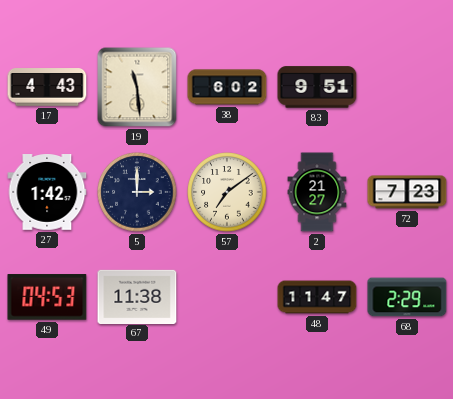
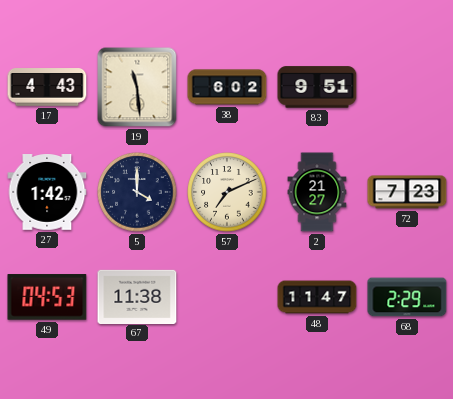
5: 3:00 -> 4:00
57: 7:09 -> 7:11
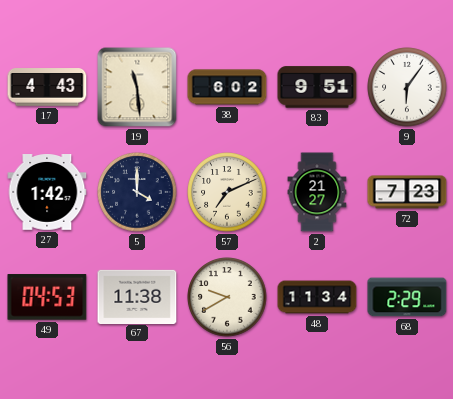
9: none -> 6:06
56: none -> 9:40
48: 11:47 -> 11:34
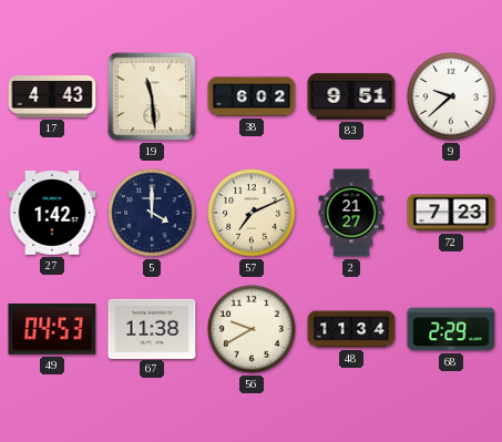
9: 6:06 -> 9:38
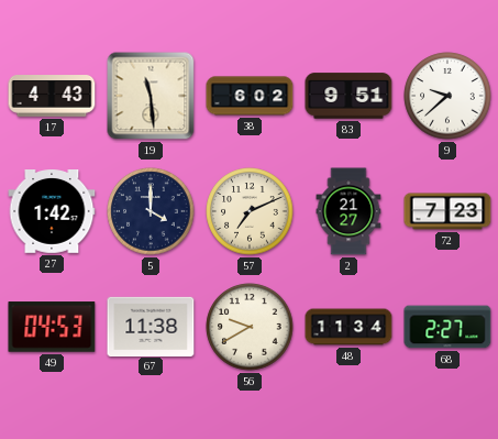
68: 2:29 -> 2:27
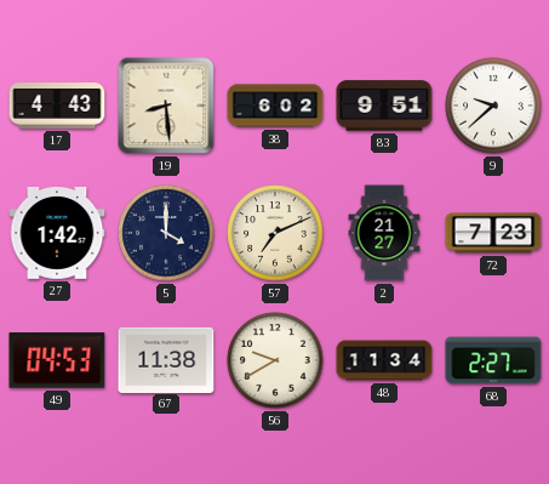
19: 11:29 -> 8:29
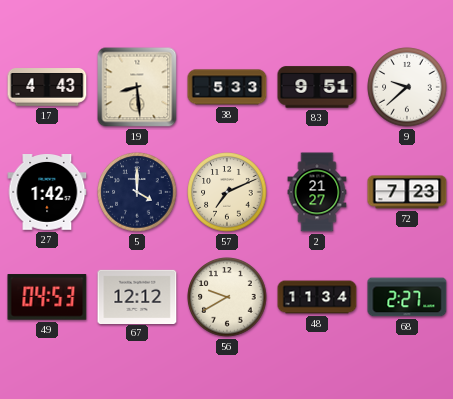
38: 6:02 -> 5:33
67: 11:38 -> 12:12
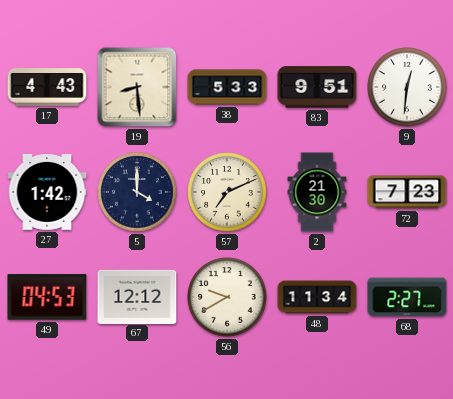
9: 9:38 -> 12:31
2: 21:27 -> 21:30
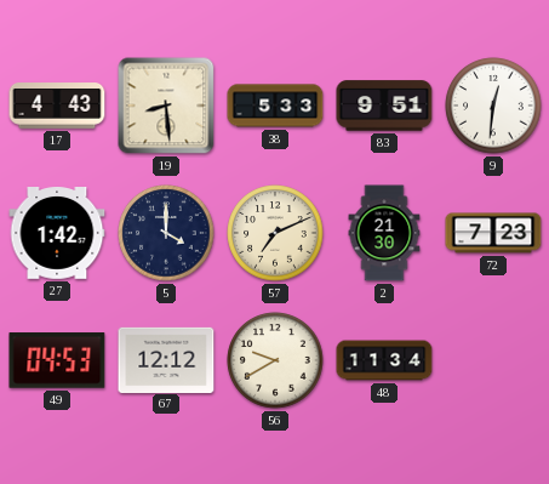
68: 2:27 -> none
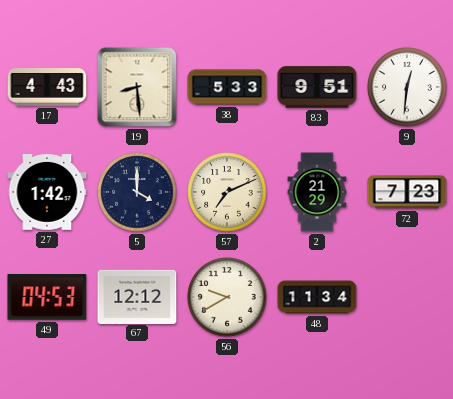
2: 21:30 -> 21:29
